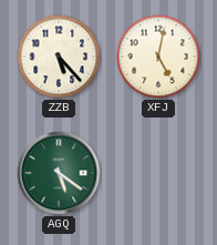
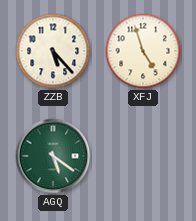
XFJ: 5:02 -> 4:57
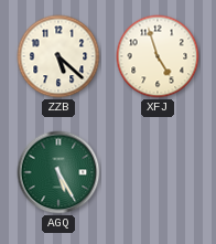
ZZB: 5:23 -> 5:22
AGQ: 5:21 -> 5:25
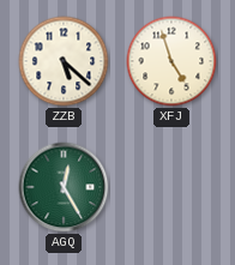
AGQ: 5:25 -> 12:25
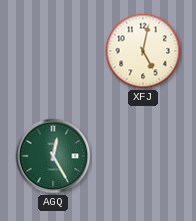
ZZB: 5:22 -> none
XFJ: 4:57 -> 5:02
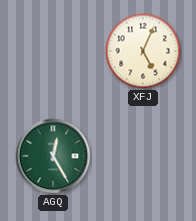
XFJ: 5:02 -> 5:04
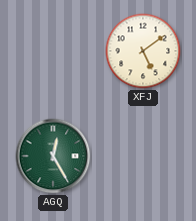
XFJ: 5:04 -> 5:09
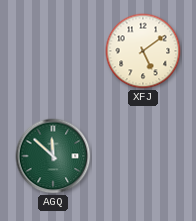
AGQ: 12:25 -> 11:52
